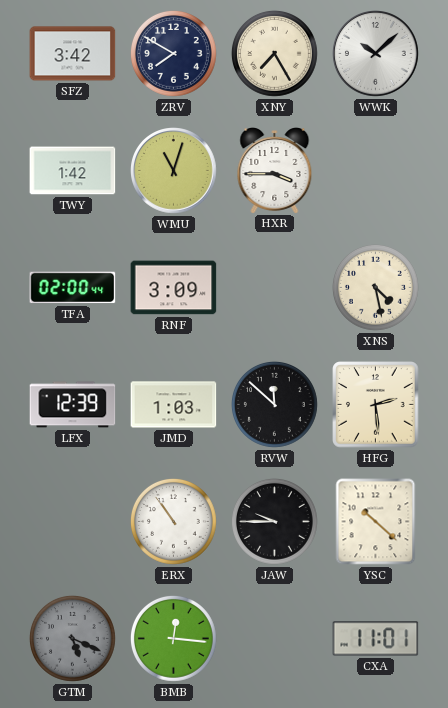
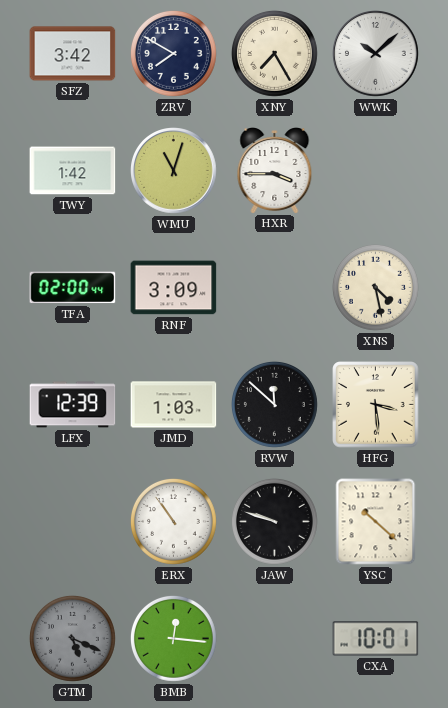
HFG: 2:29 -> 3:29
JAW: 9:45 -> 9:48
CXA: 11:01 -> 10:01
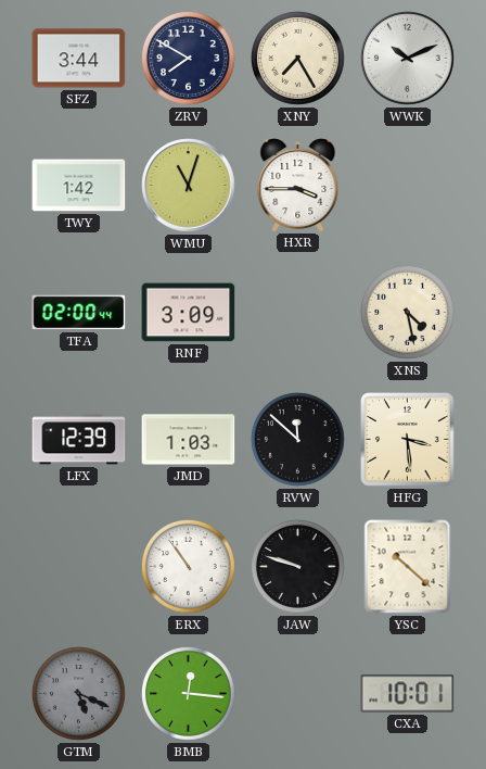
SFZ: 3:42 -> 3:44
WWK: 10:08 -> 10:11
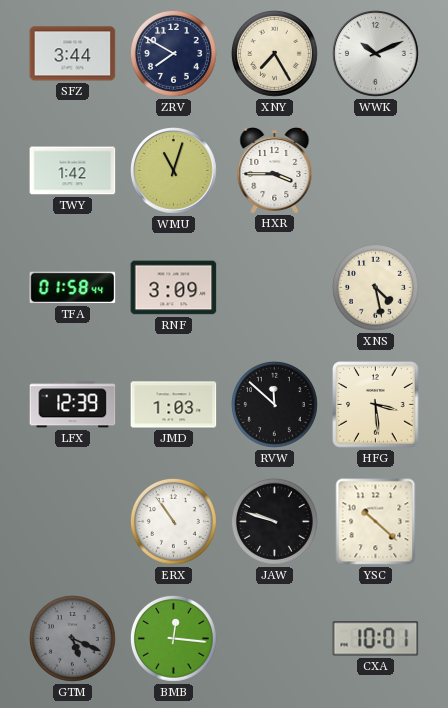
TFA: 02:00 -> 01:58
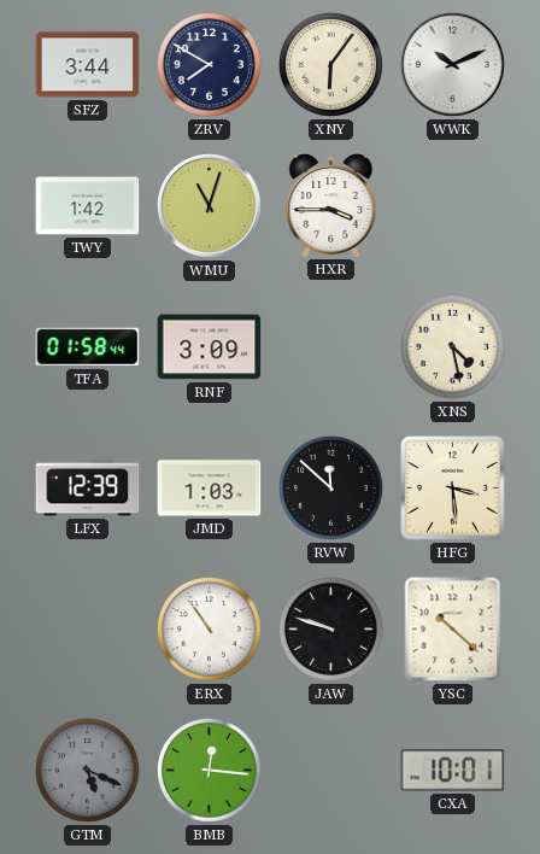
XNY: 7:25 -> 6:06
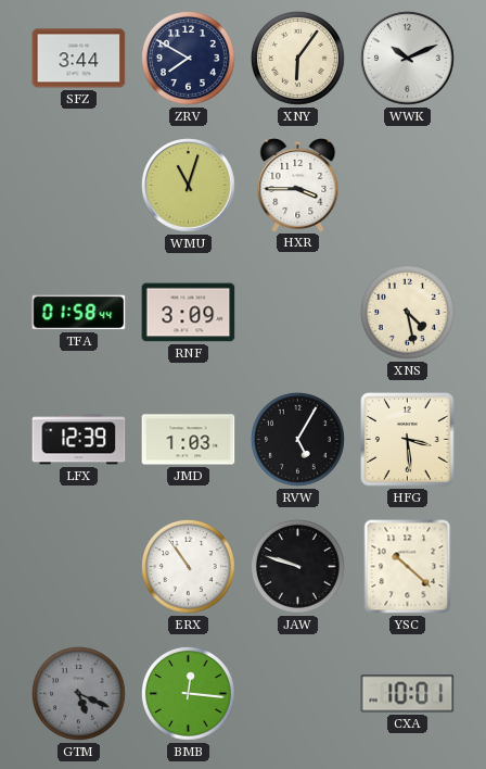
TWY: 1:42 -> none
RVW: 11:52 -> 5:05
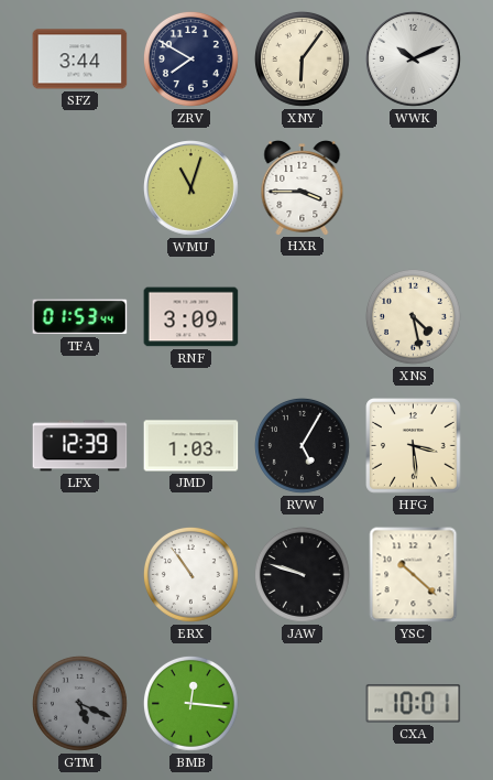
TFA: 01:58 -> 01:53
